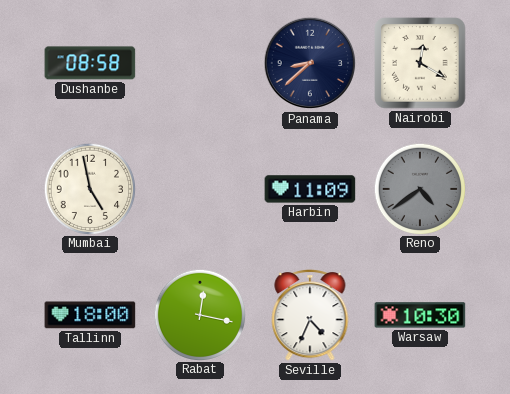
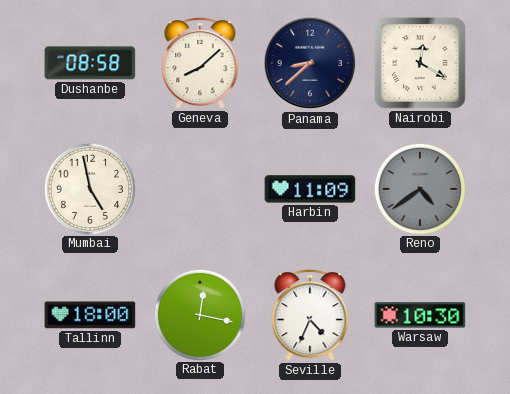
Geneva: none -> 8:08
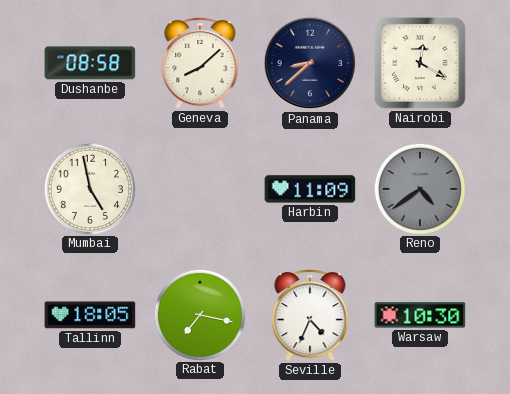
Tallinn: 18:00 -> 18:05
Rabat: 12:17 -> 7:17
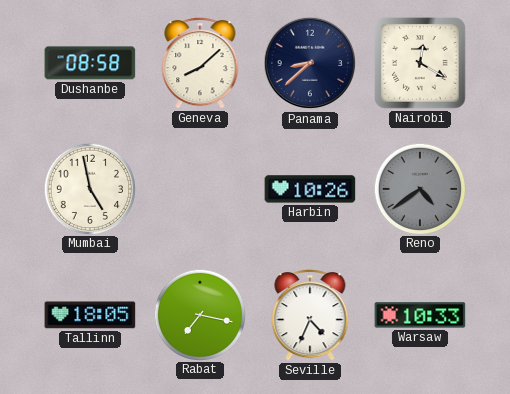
Harbin: 11:09 -> 10:26
Warsaw: 10:30 -> 10:33
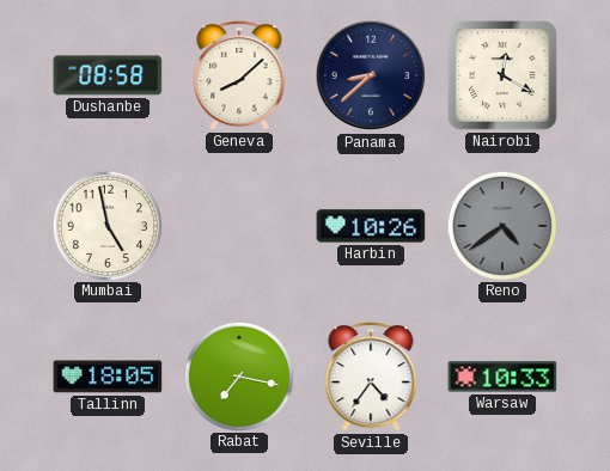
Seville: 4:34 -> 4:36
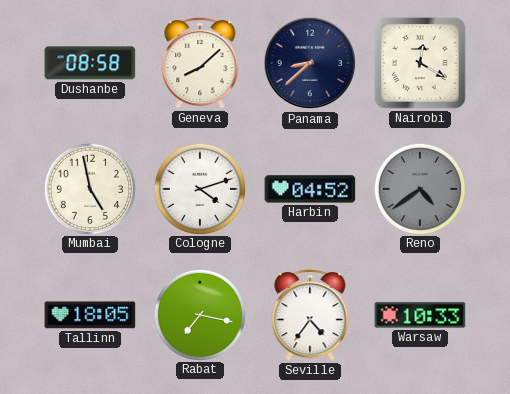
Cologne: none -> 4:12
Harbin: 10:26 -> 04:52
